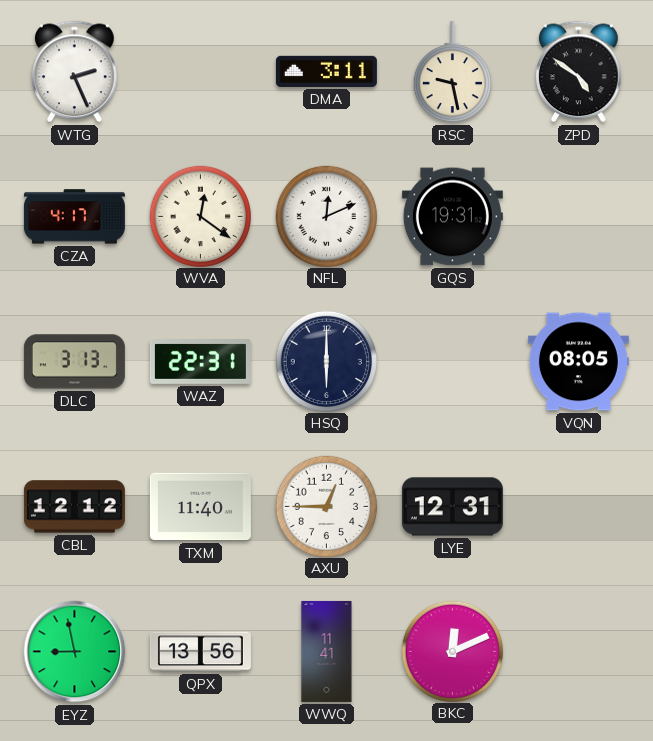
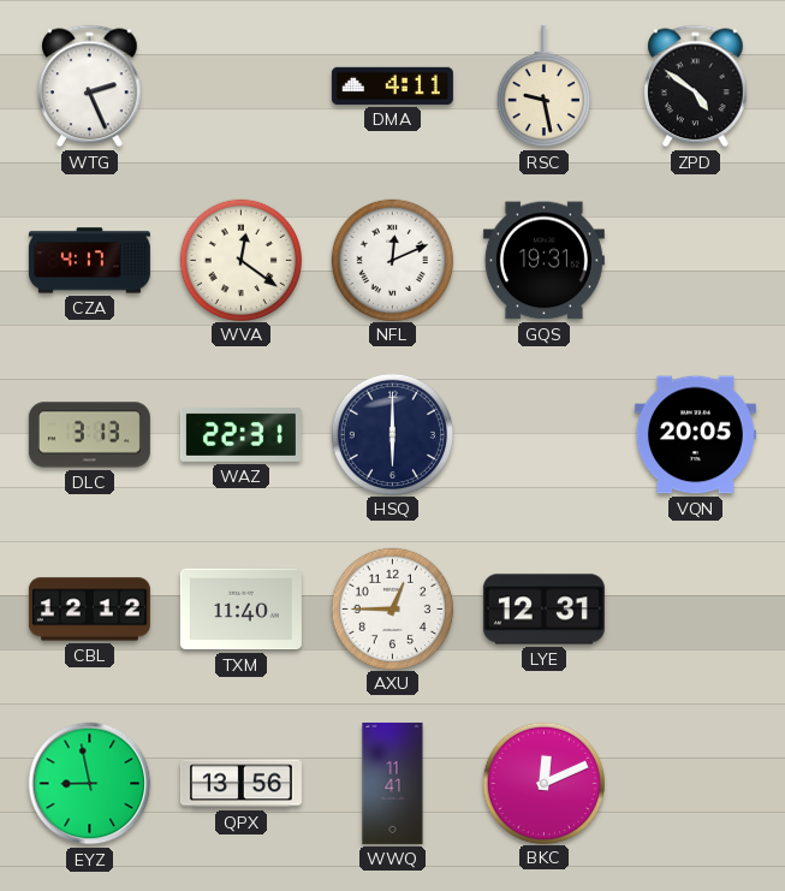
DMA: 3:11 -> 4:11
VQN: 08:05 -> 20:05
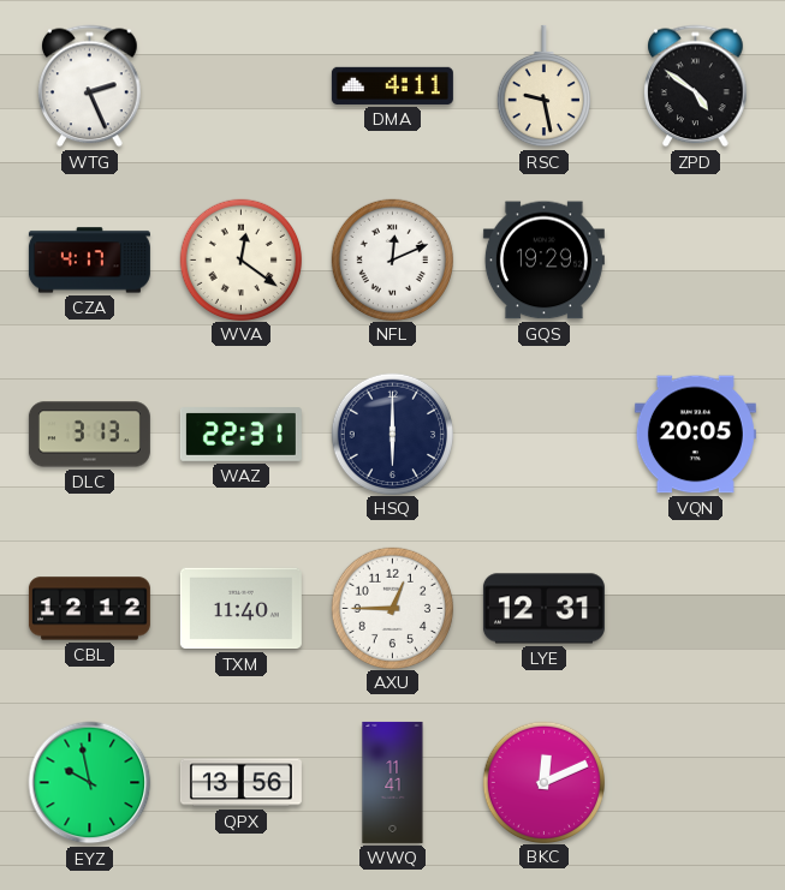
GQS: 19:31 -> 19:29
EYZ: 8:58 -> 9:58
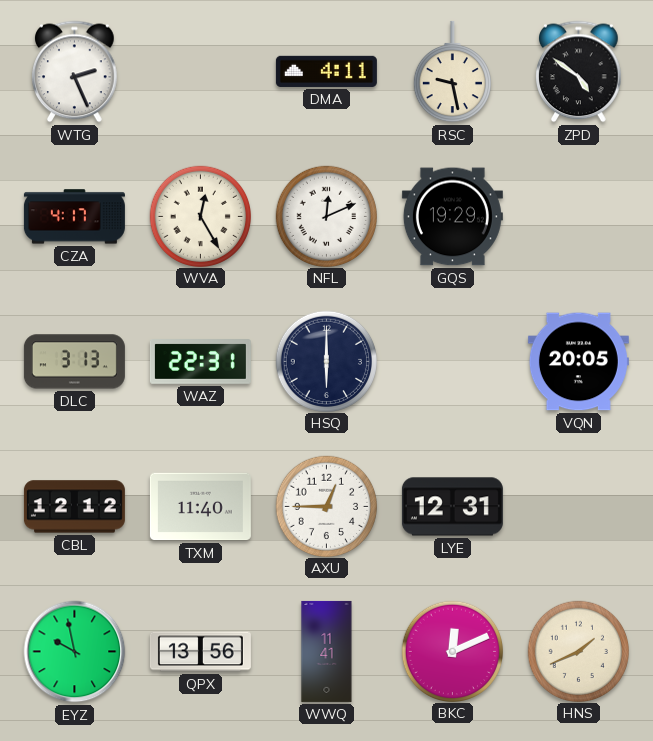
WVA: 12:21 -> 12:25
HNS: none -> 1:41
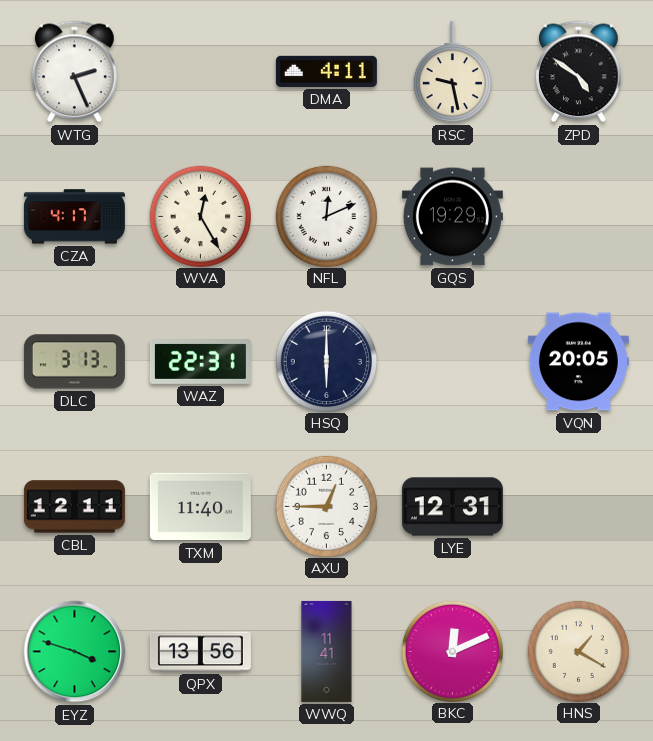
CBL: 12:12 -> 12:11
EYZ: 9:58 -> 3:48
HNS: 1:41 -> 1:20
